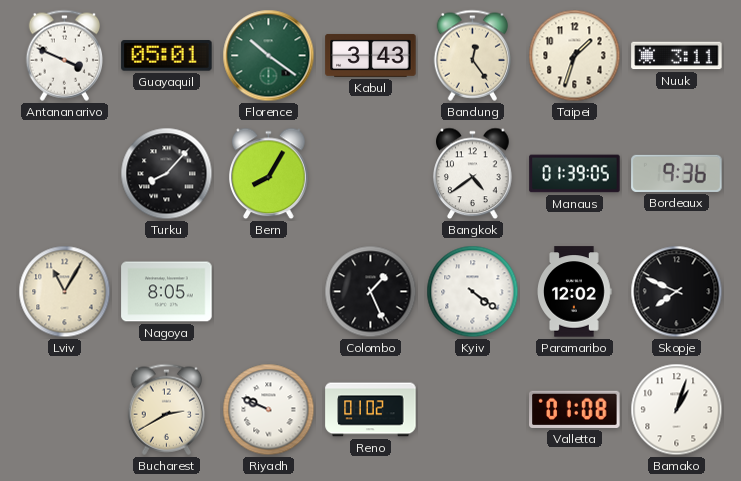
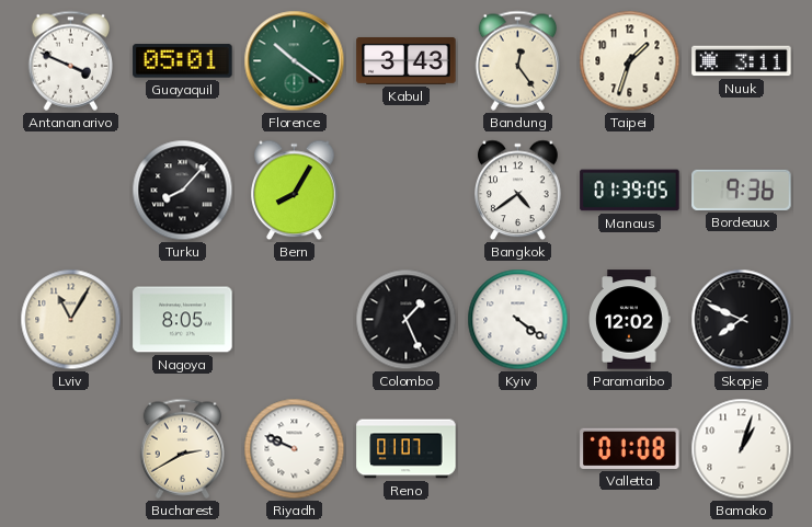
Reno: 01:02 -> 01:07
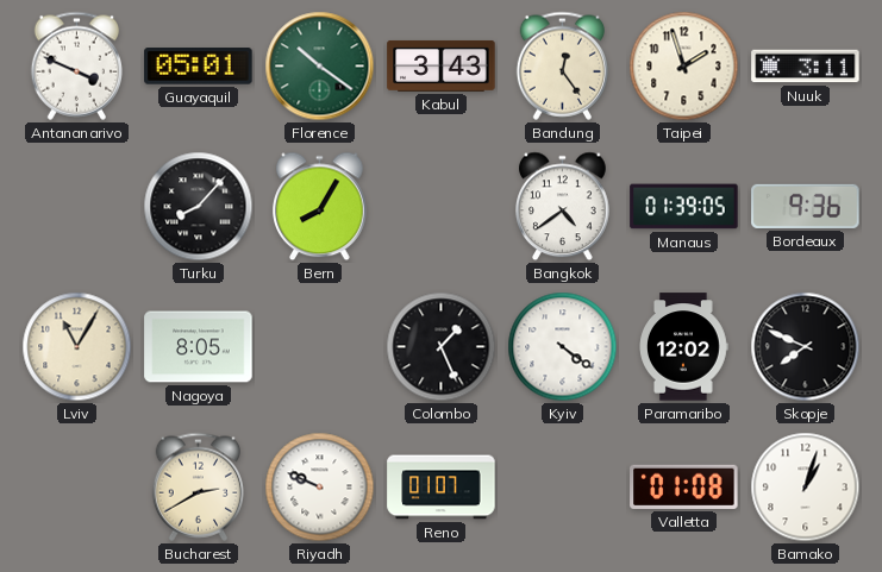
Taipei: 1:33 -> 1:57
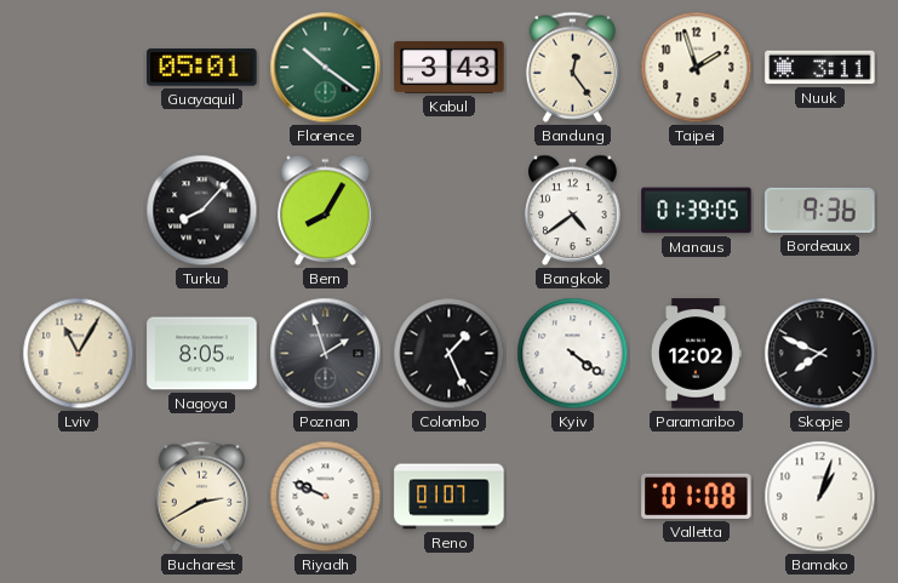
Antananarivo: 3:49 -> none
Poznan: none -> 1:57
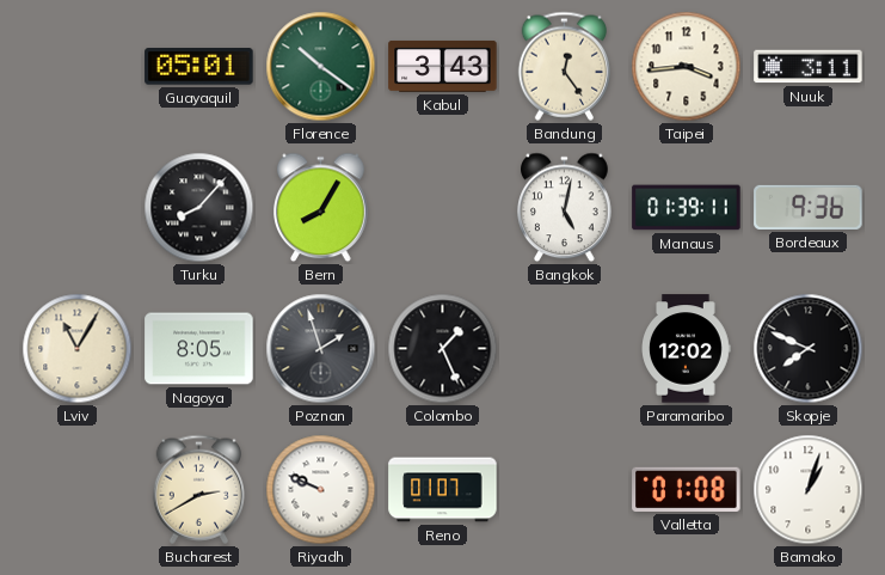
Taipei: 1:57 -> 3:44
Bangkok: 4:39 -> 5:02
Manaus: 01:39:05 -> 01:39:11
Kyiv: 4:21 -> none
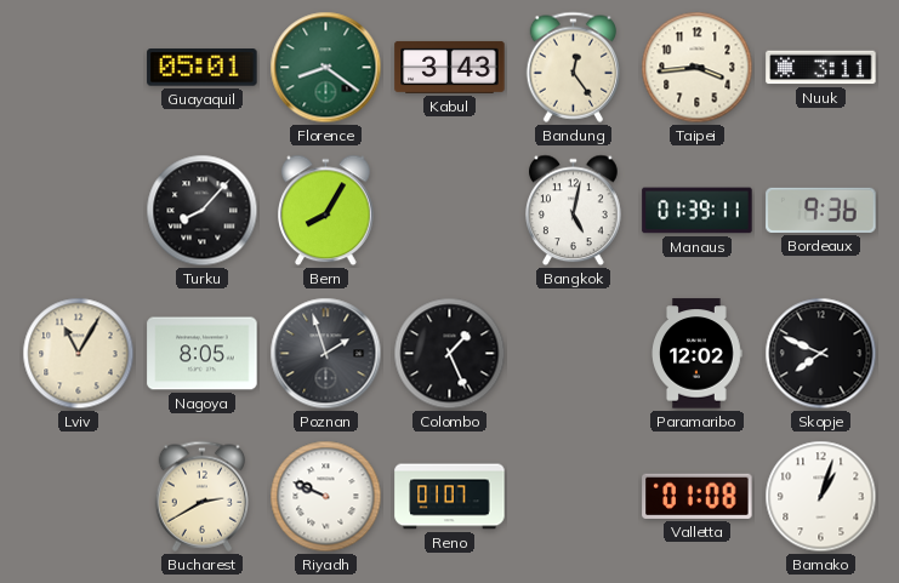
Florence: 10:21 -> 8:21
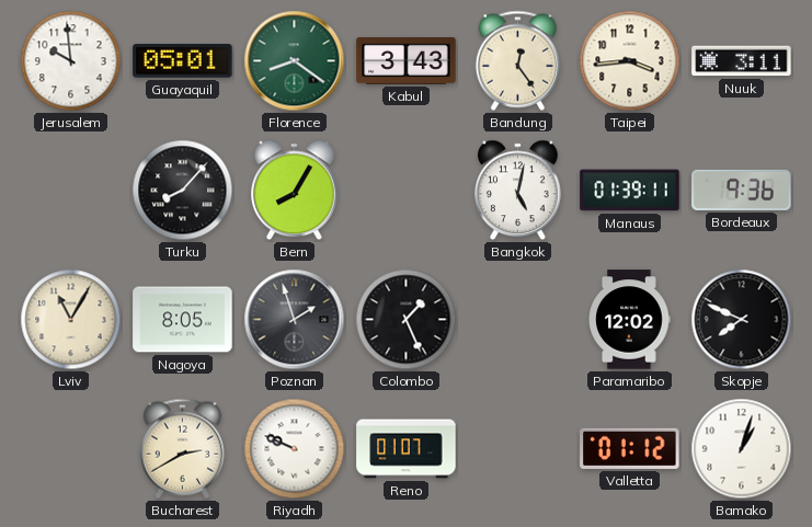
Jerusalem: none -> 9:59
Valletta: 01:08 -> 01:12
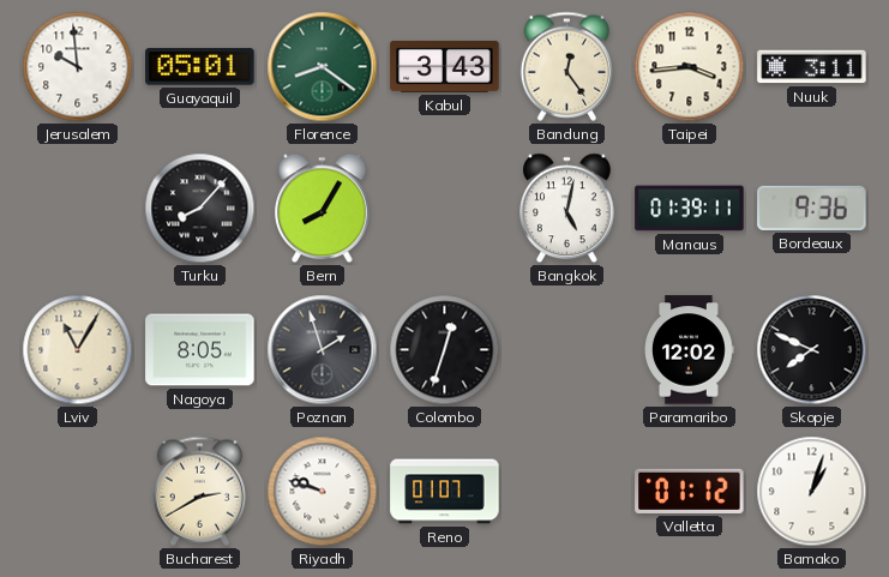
Colombo: 1:26 -> 12:33
Riyadh: 9:49 -> 9:48
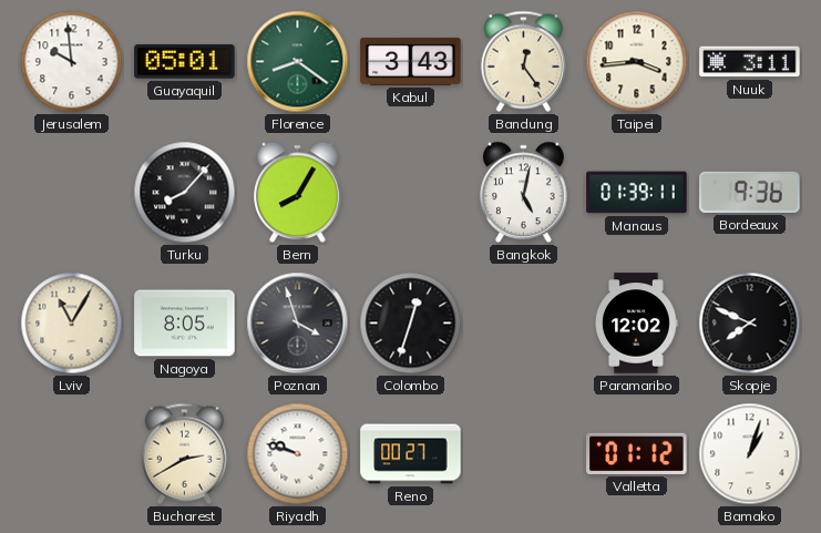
Poznan: 1:57 -> 3:57
Reno: 01:07 -> 00:27
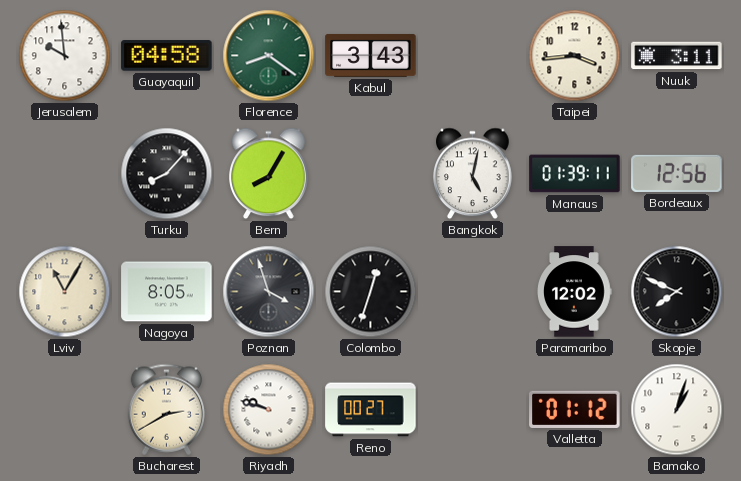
Guayaquil: 05:01 -> 04:58
Bandung: 12:24 -> none
Bordeaux: 9:36 -> 12:56
